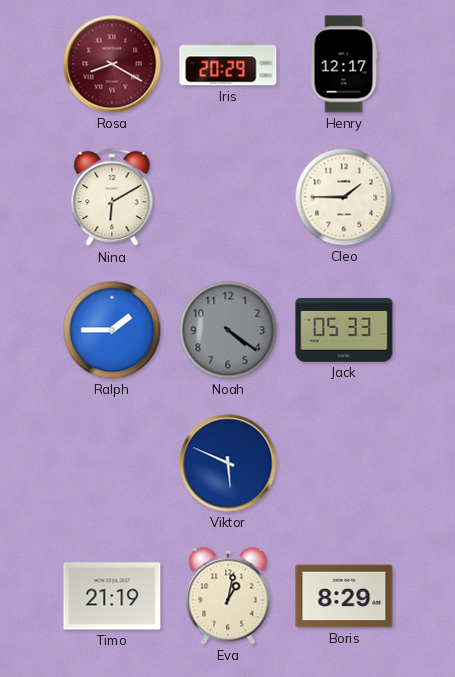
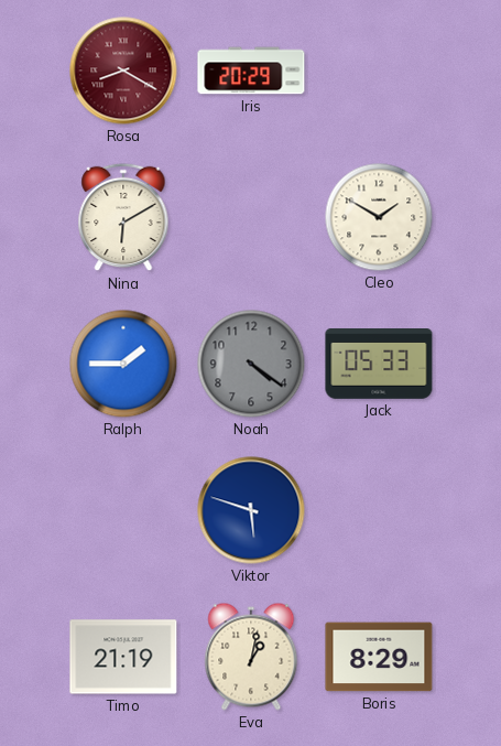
Henry: 12:17 -> none
Cleo: 1:45 -> 1:50
Viktor: 5:49 -> 5:48
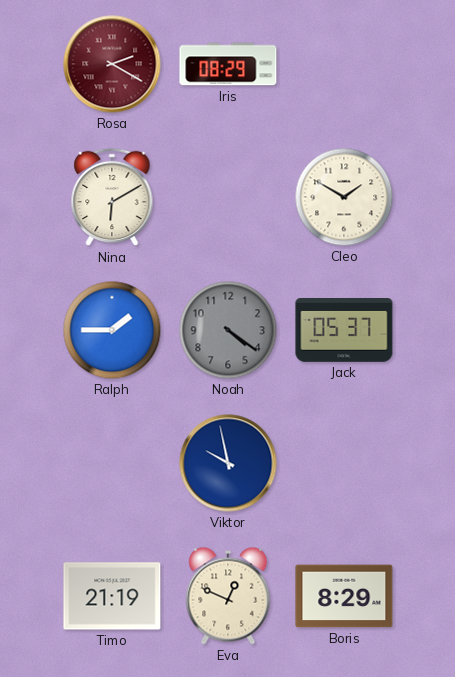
Rosa: 8:20 -> 2:20
Iris: 20:29 -> 08:29
Jack: 05:33 -> 05:37
Viktor: 5:48 -> 9:58
Eva: 1:02 -> 12:49
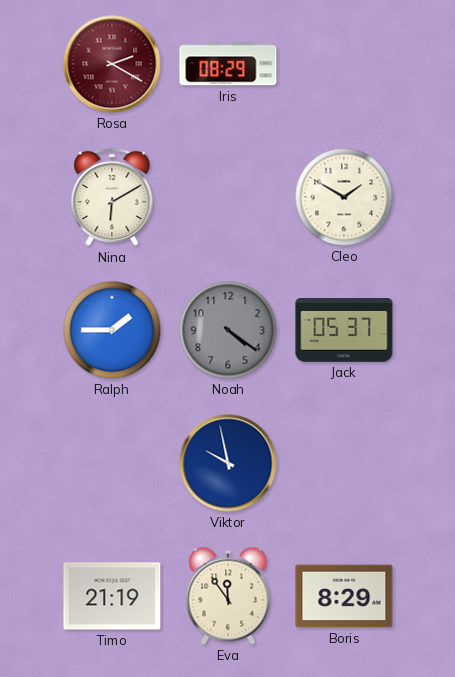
Eva: 12:49 -> 11:54
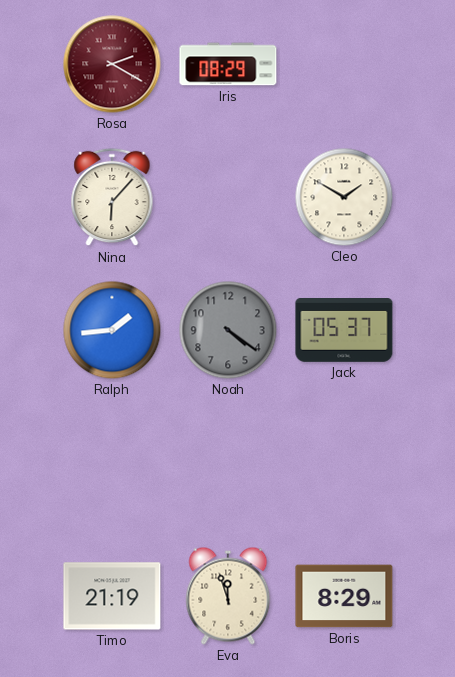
Nina: 6:10 -> 6:07
Ralph: 1:45 -> 1:44
Viktor: 9:58 -> none
Eva: 11:54 -> 11:57
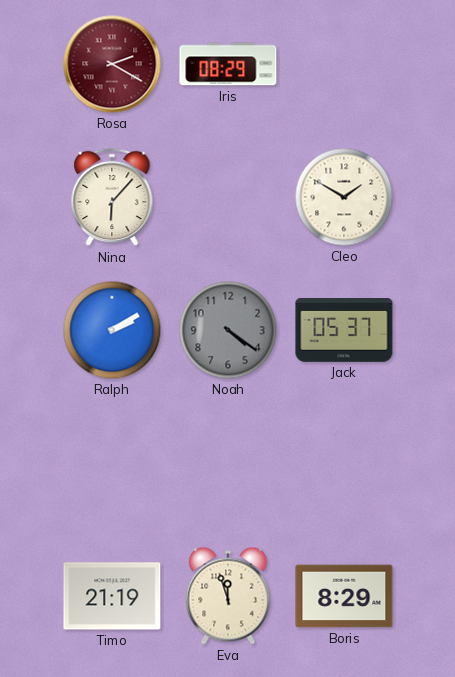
Ralph: 1:44 -> 2:10
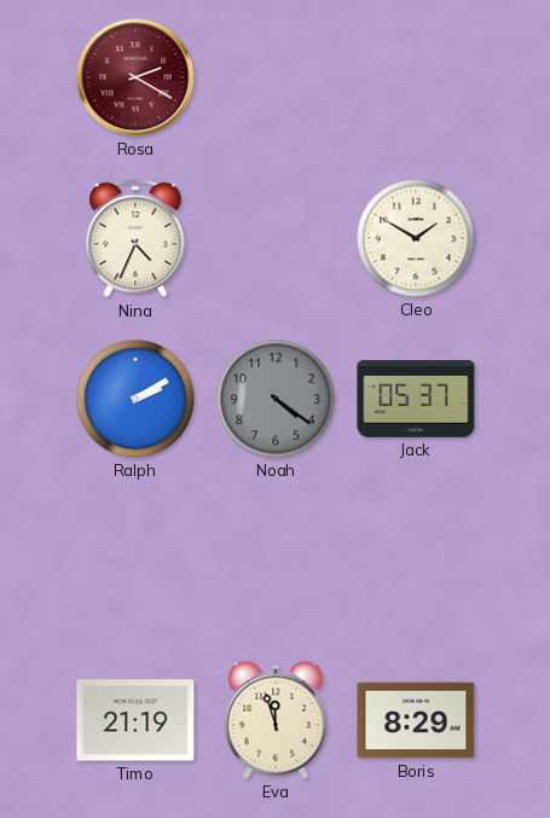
Iris: 08:29 -> none
Nina: 6:07 -> 4:34
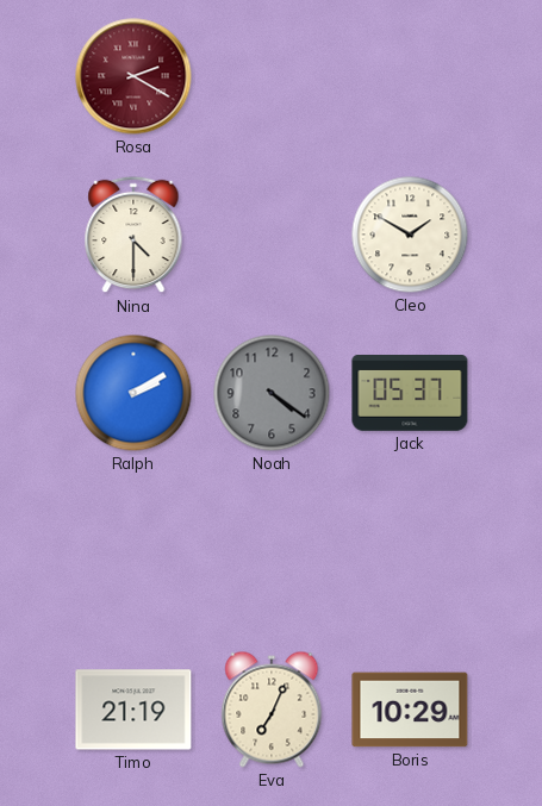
Nina: 4:34 -> 4:30
Eva: 11:57 -> 7:04
Boris: 8:29 -> 10:29
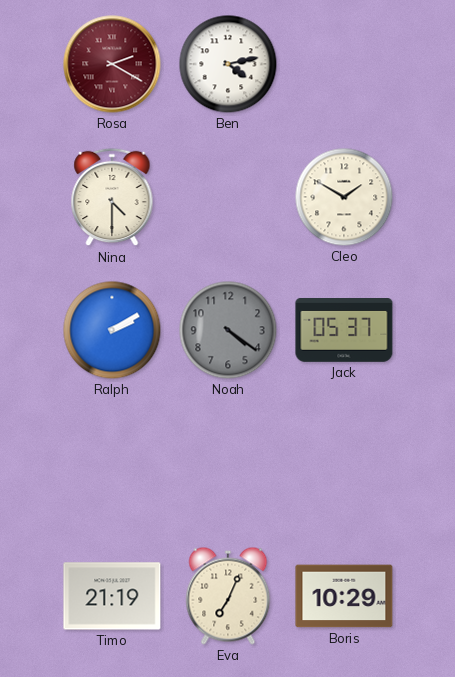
Ben: none -> 4:13
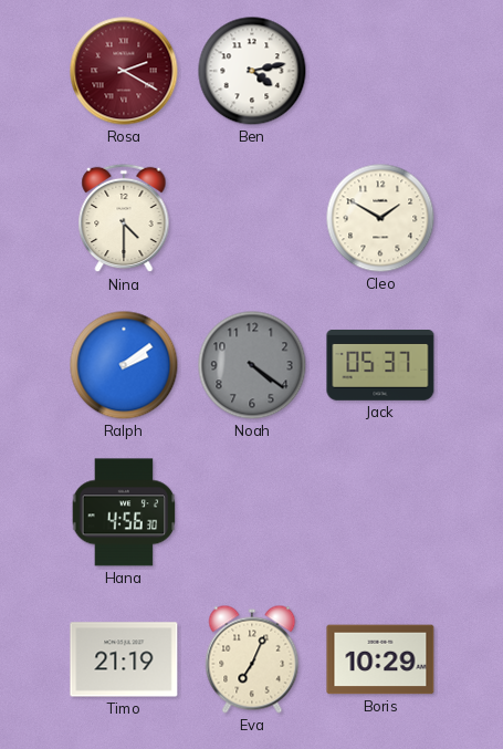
Ralph: 2:10 -> 2:09
Hana: none -> 4:56
